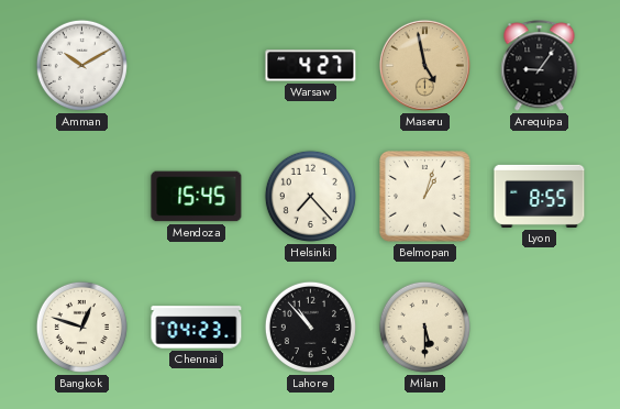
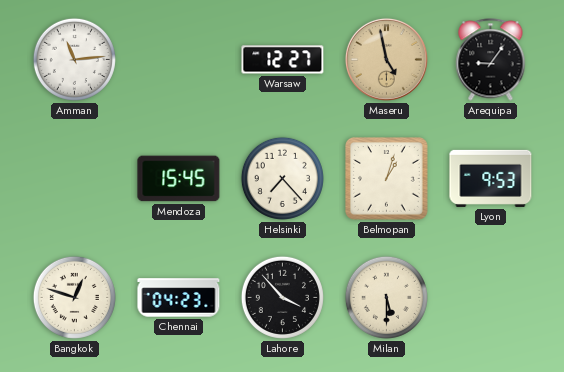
Amman: 10:10 -> 11:14
Warsaw: 4:27 -> 12:27
Lyon: 8:55 -> 9:53
Lahore: 10:53 -> 3:53
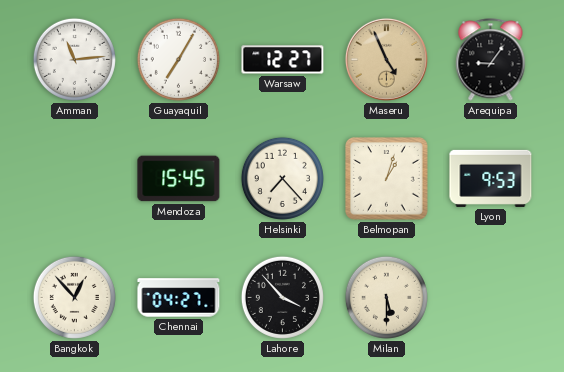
Guayaquil: none -> 7:05
Maseru: 4:58 -> 4:56
Bangkok: 12:48 -> 12:53
Chennai: 04:23 -> 04:27
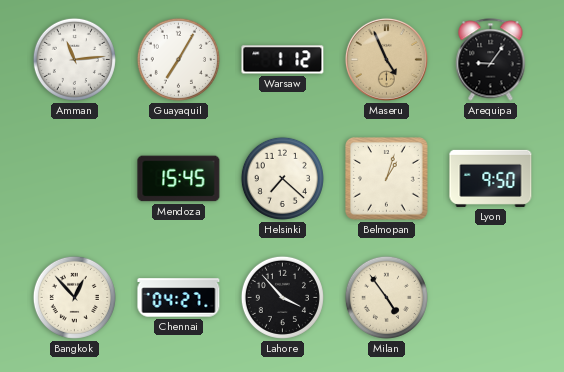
Warsaw: 12:27 -> 1:12
Helsinki: 7:23 -> 7:22
Lyon: 9:53 -> 9:50
Milan: 5:30 -> 4:54
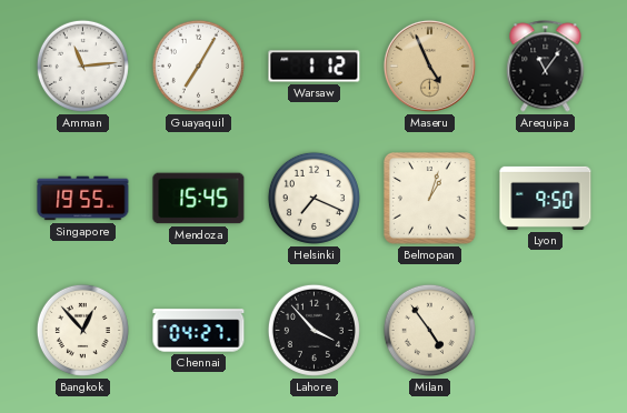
Arequipa: 9:06 -> 11:06
Singapore: none -> 19:55
Helsinki: 7:22 -> 7:19
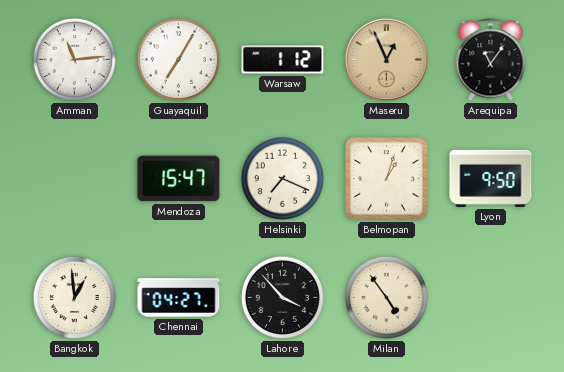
Maseru: 4:56 -> 12:56
Singapore: 19:55 -> none
Mendoza: 15:45 -> 15:47
Bangkok: 12:53 -> 12:59
